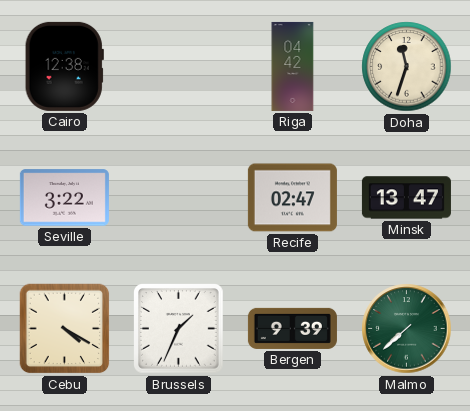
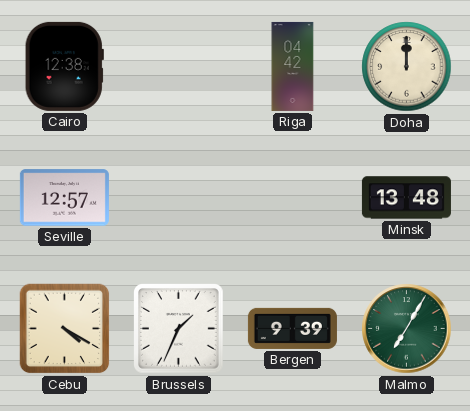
Doha: 11:33 -> 12:00
Seville: 3:22 -> 12:57
Recife: 02:47 -> none
Minsk: 13:47 -> 13:48
Malmo: 7:38 -> 7:05
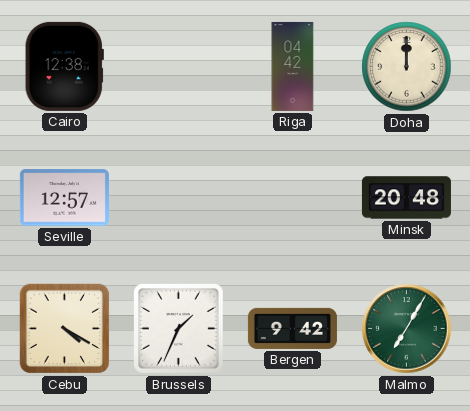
Minsk: 13:48 -> 20:48
Bergen: 9:39 -> 9:42
